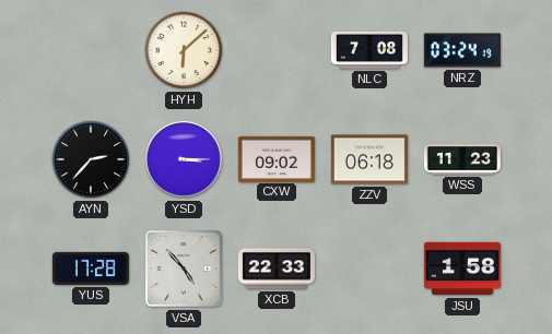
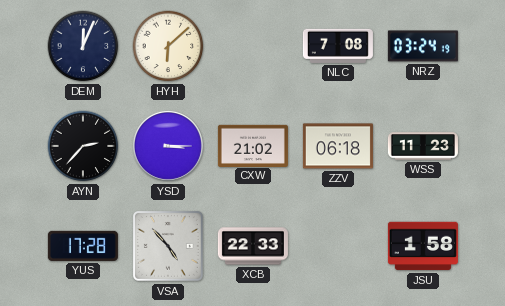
DEM: none -> 12:04
CXW: 09:02 -> 21:02
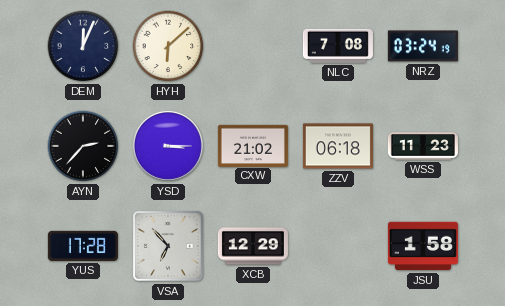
VSA: 4:53 -> 6:53
XCB: 22:33 -> 12:29
